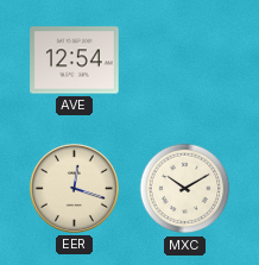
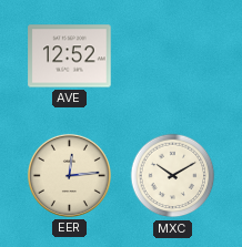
AVE: 12:54 -> 12:52
EER: 12:18 -> 12:14
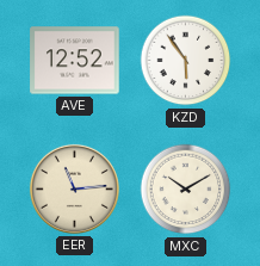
KZD: none -> 5:54
EER: 12:14 -> 11:14
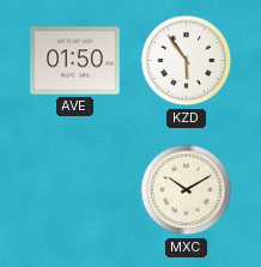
AVE: 12:52 -> 01:50
EER: 11:14 -> none
